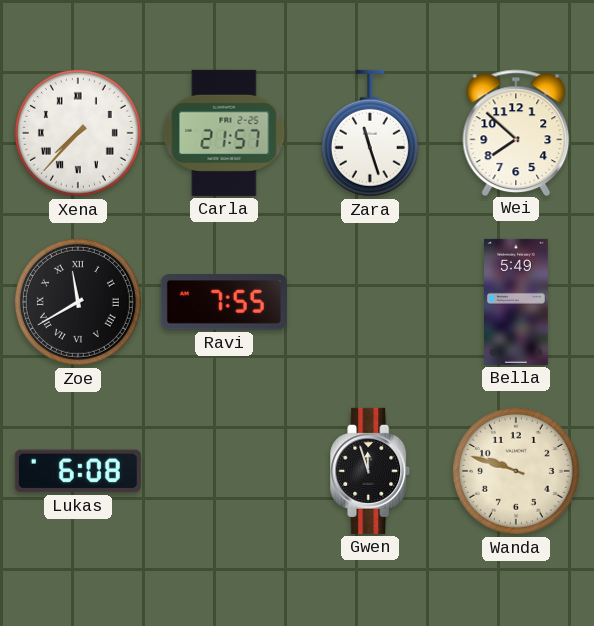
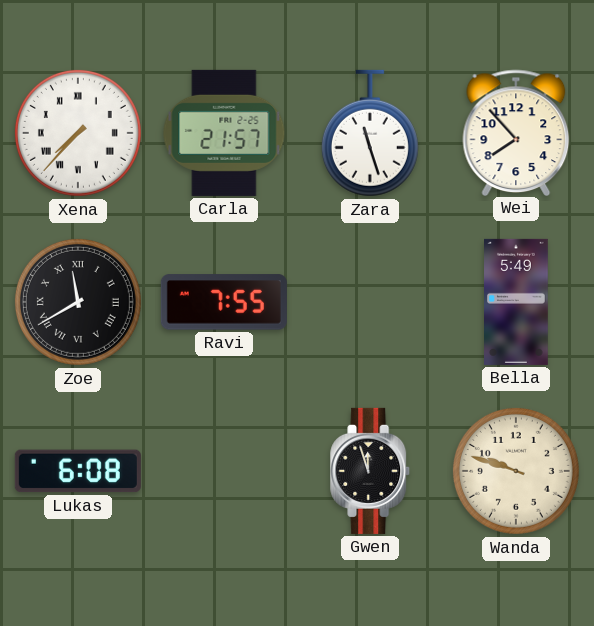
Wei: 7:52 -> 7:53
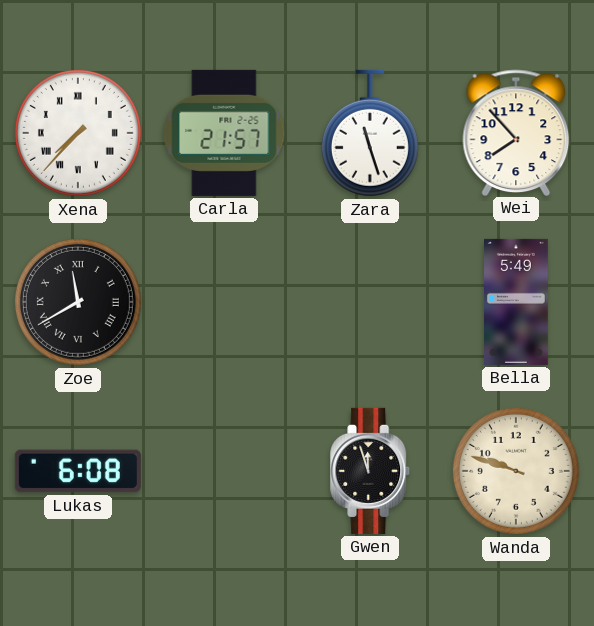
Ravi: 7:55 -> none
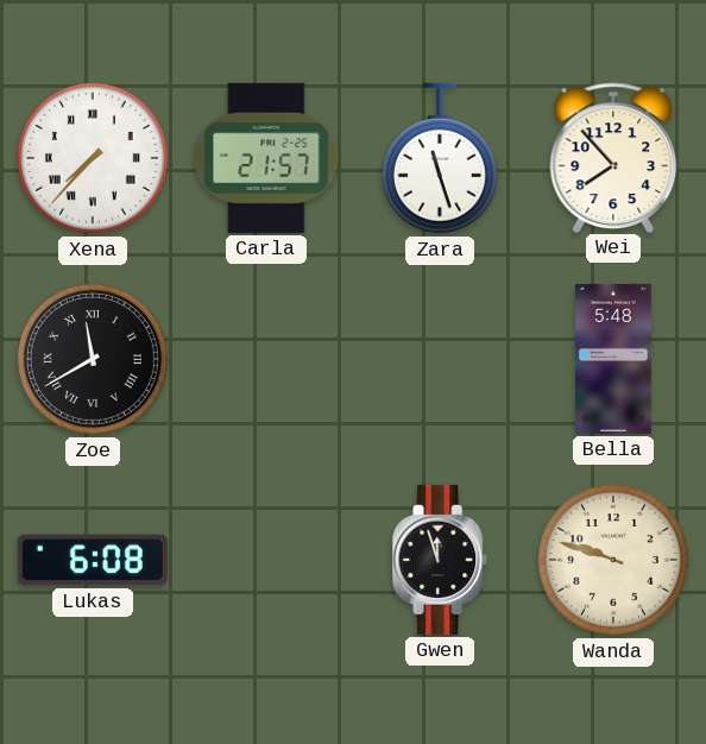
Bella: 5:49 -> 5:48
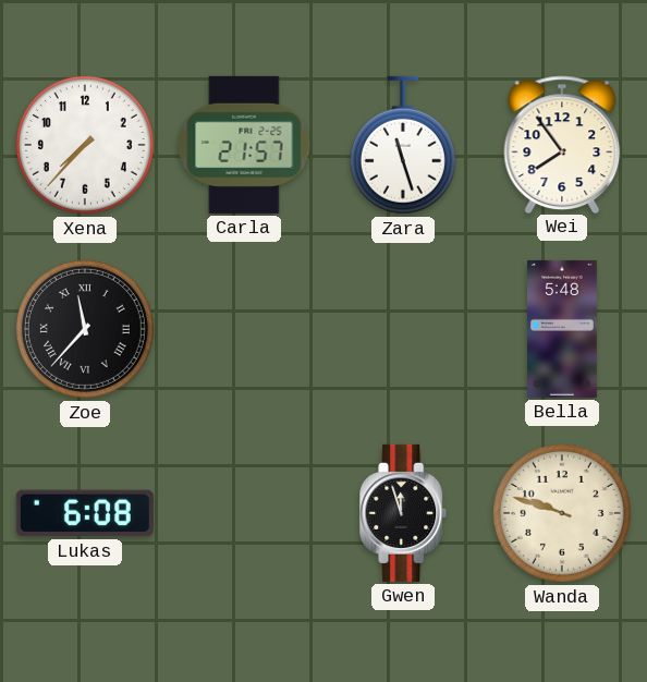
Xena numerals: Roman -> Arabic
Wei: 7:53 -> 7:54
Zoe: 11:40 -> 11:37
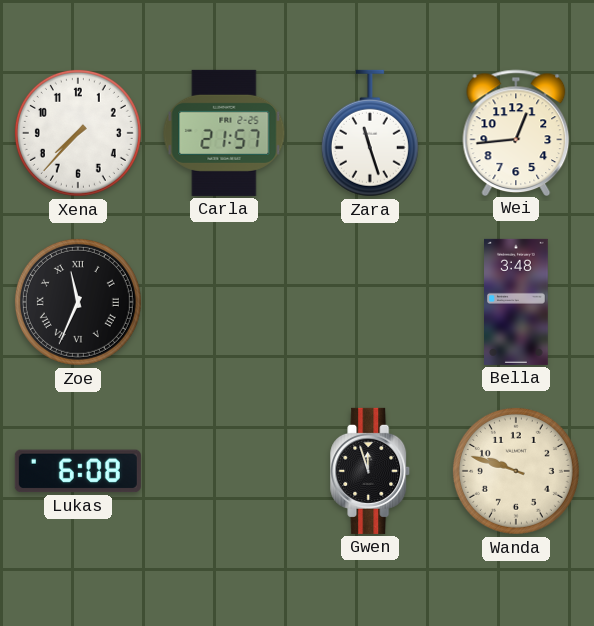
Wei: 7:54 -> 12:44
Zoe: 11:37 -> 11:34
Bella: 5:48 -> 3:48
